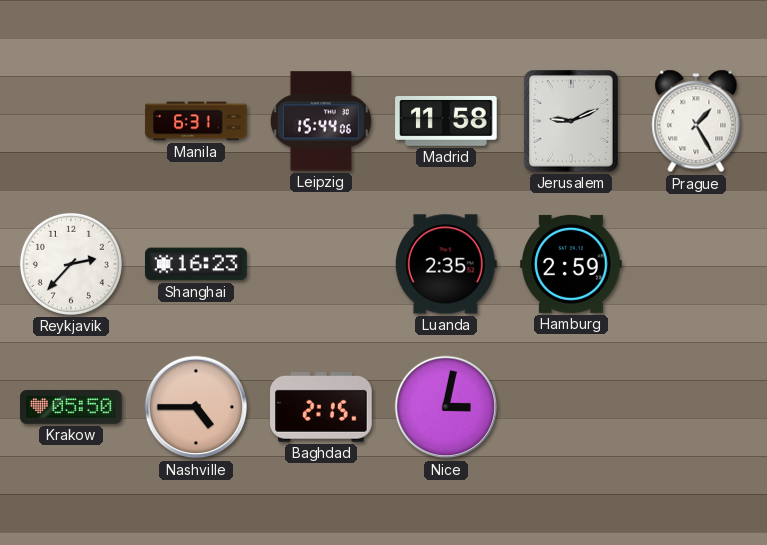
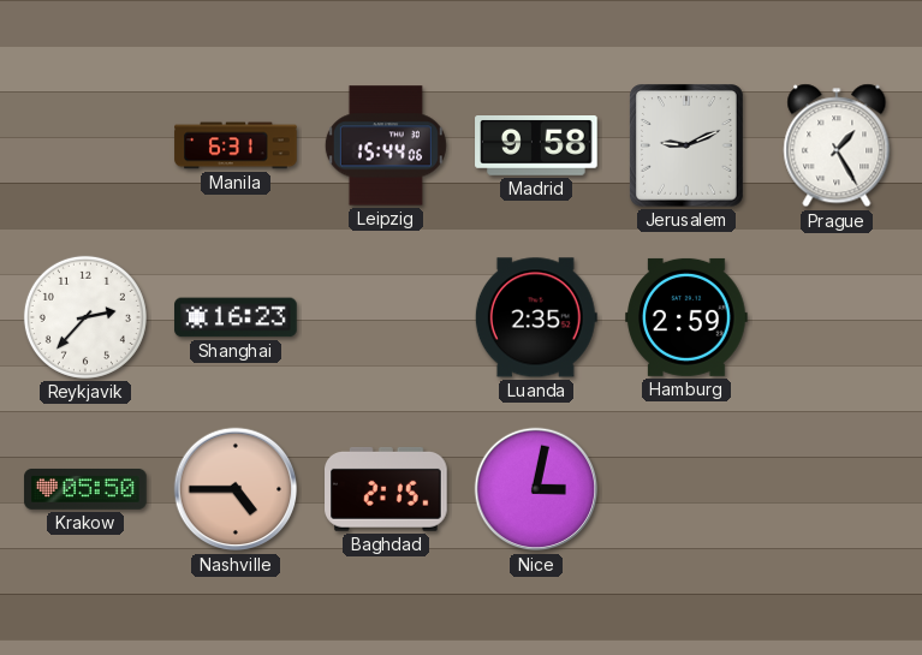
Madrid: 11:58 -> 9:58
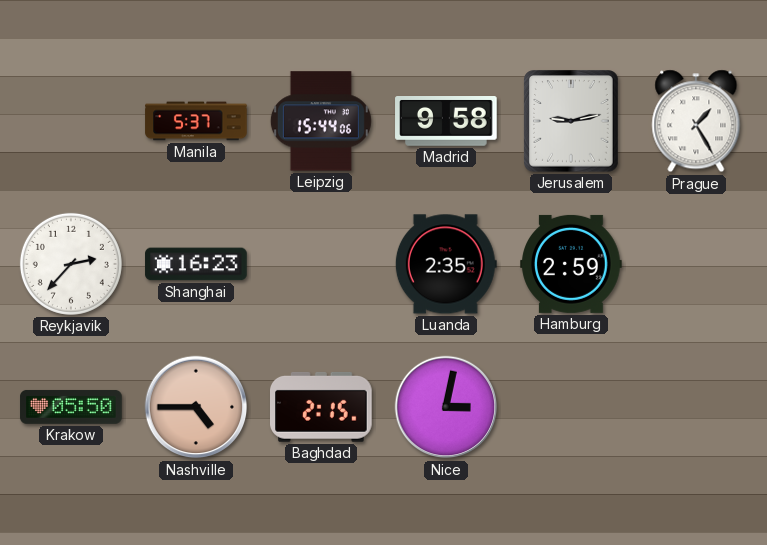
Manila: 6:31 -> 5:37
Jerusalem: 9:11 -> 9:13
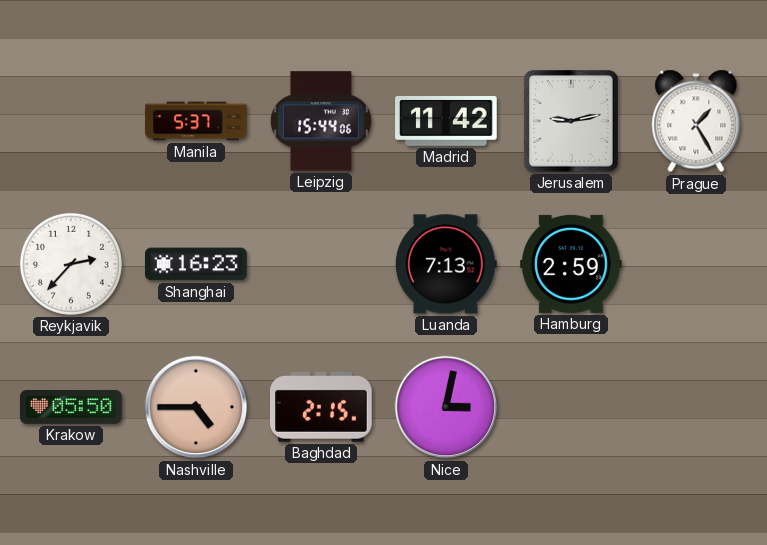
Madrid: 9:58 -> 11:42
Luanda: 2:35 -> 7:13
